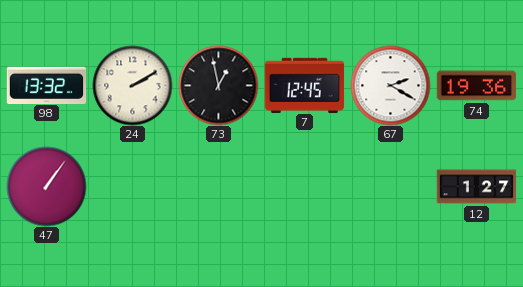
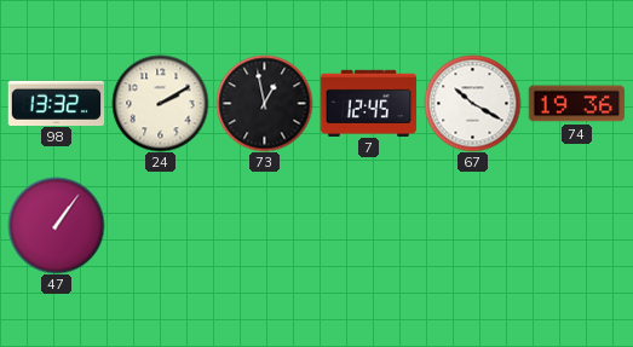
67: 2:20 -> 10:20
12: 1:27 -> none
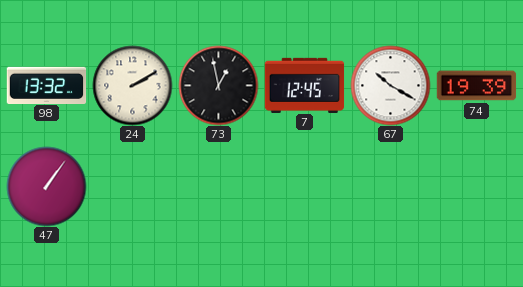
74: 19:36 -> 19:39
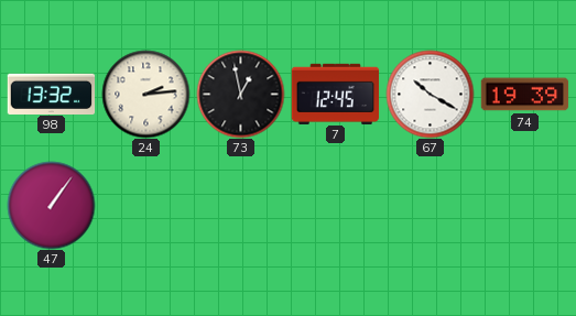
24: 2:10 -> 2:14
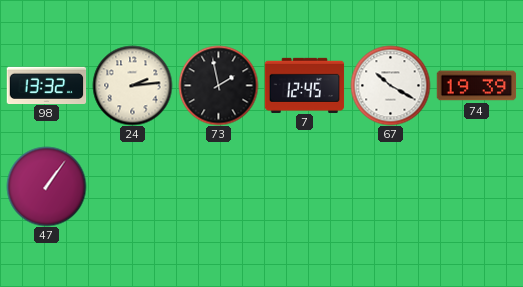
73: 12:58 -> 1:58
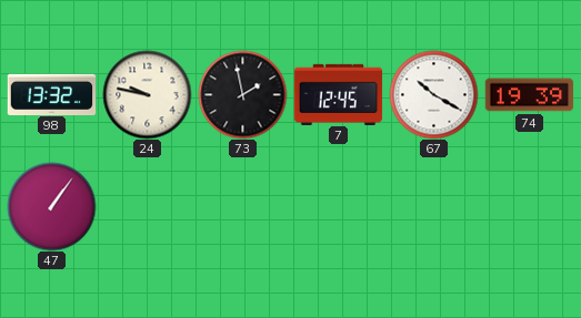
24: 2:14 -> 9:47
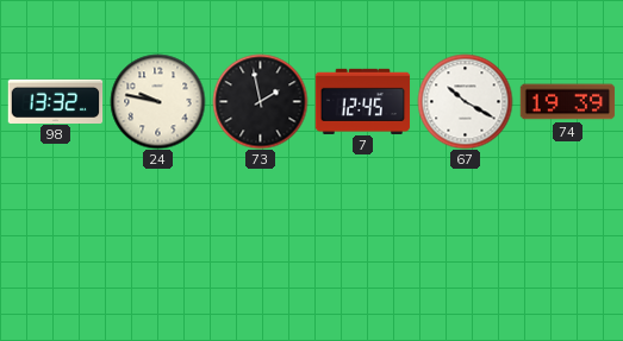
47: 1:06 -> none
